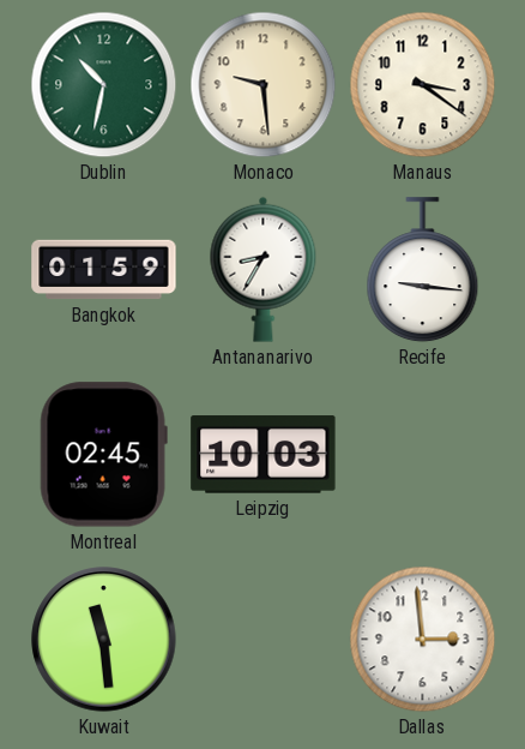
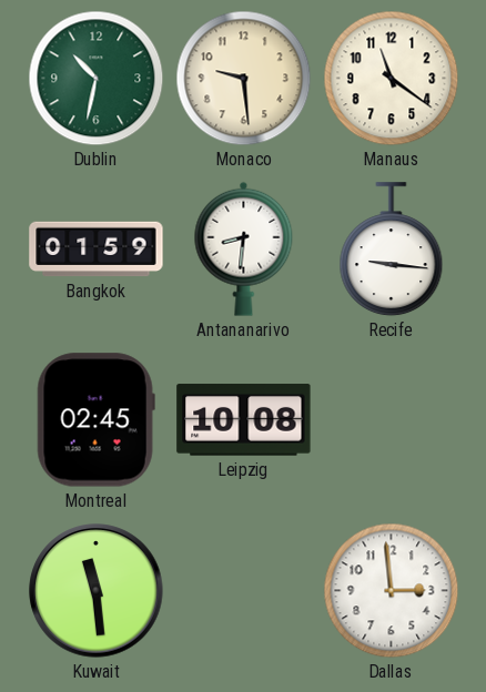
Manaus: 3:21 -> 11:21
Antananarivo: 8:35 -> 8:31
Leipzig: 10:03 -> 10:08
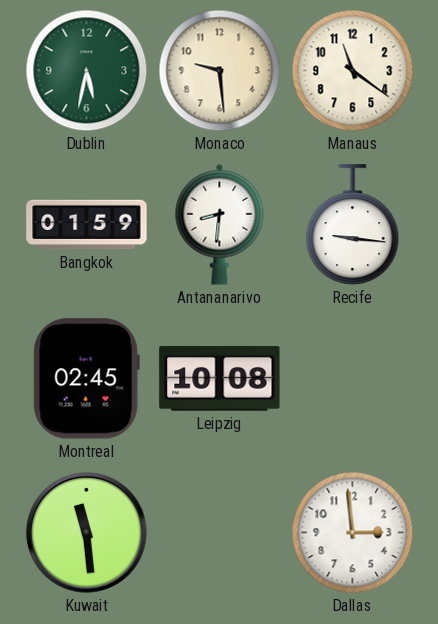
Dublin: 10:32 -> 5:32
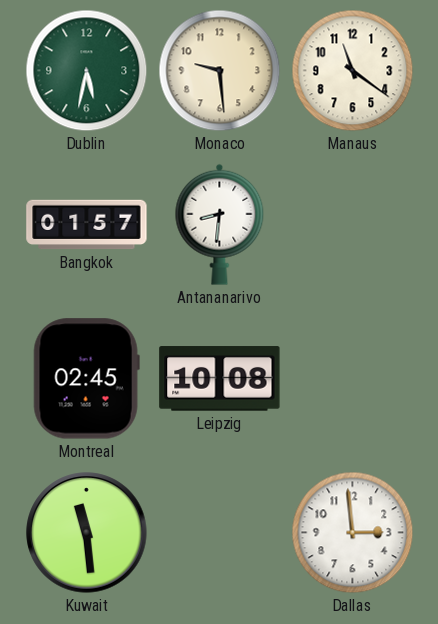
Bangkok: 01:59 -> 01:57
Recife: 9:16 -> none
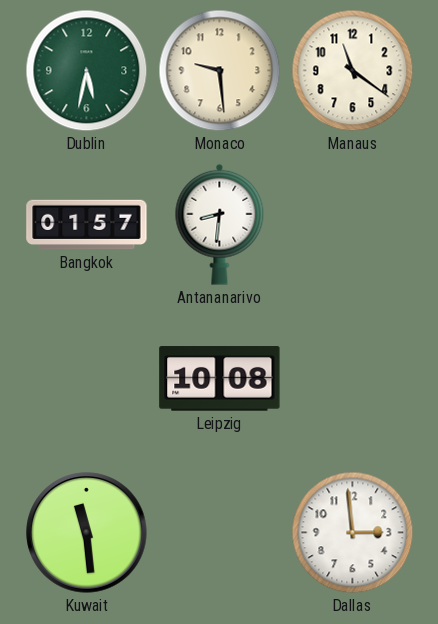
Montreal: 02:45 -> none
